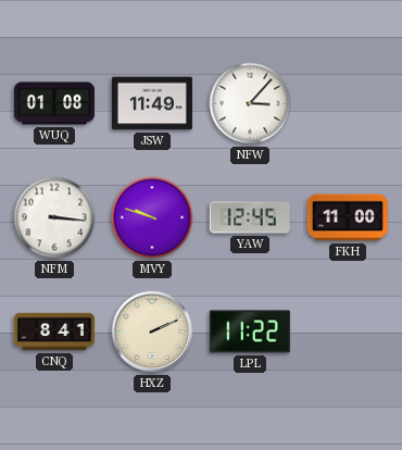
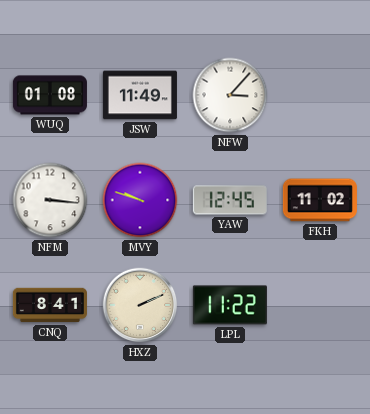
FKH: 11:00 -> 11:02
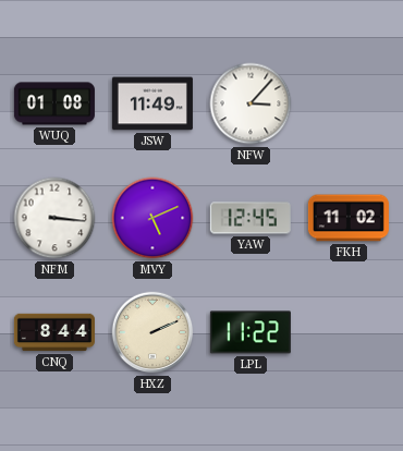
MVY: 9:48 -> 5:11
CNQ: 8:41 -> 8:44
